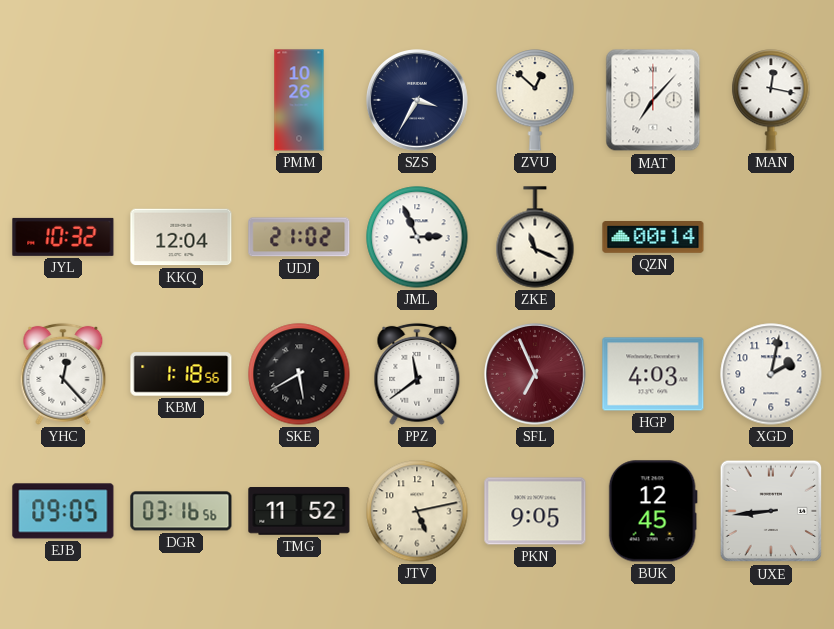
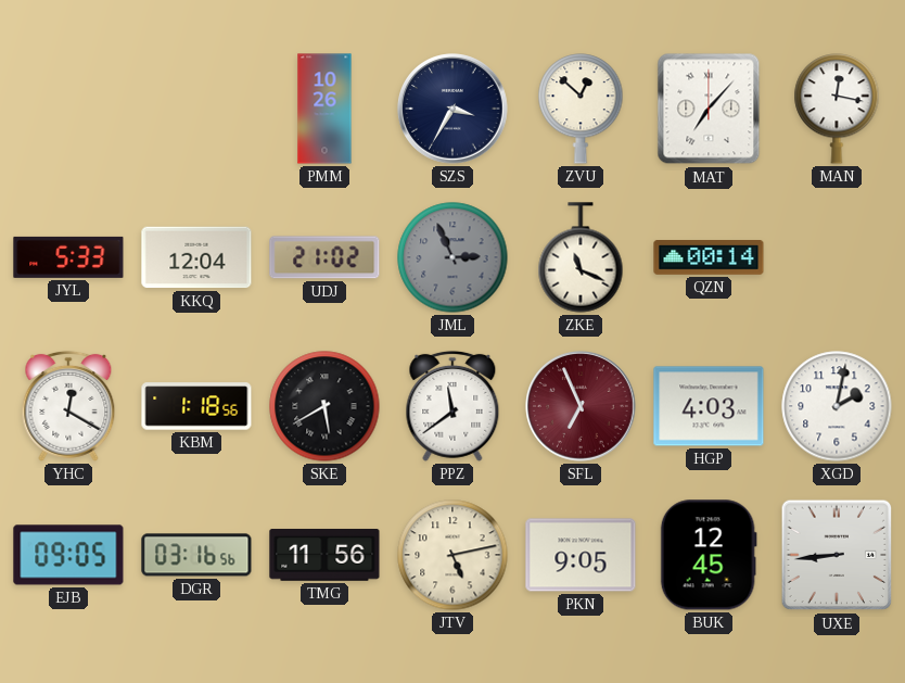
JYL: 10:32 -> 5:33
JML dial: white -> grey
YHC: 12:23 -> 12:20
TMG: 11:52 -> 11:56
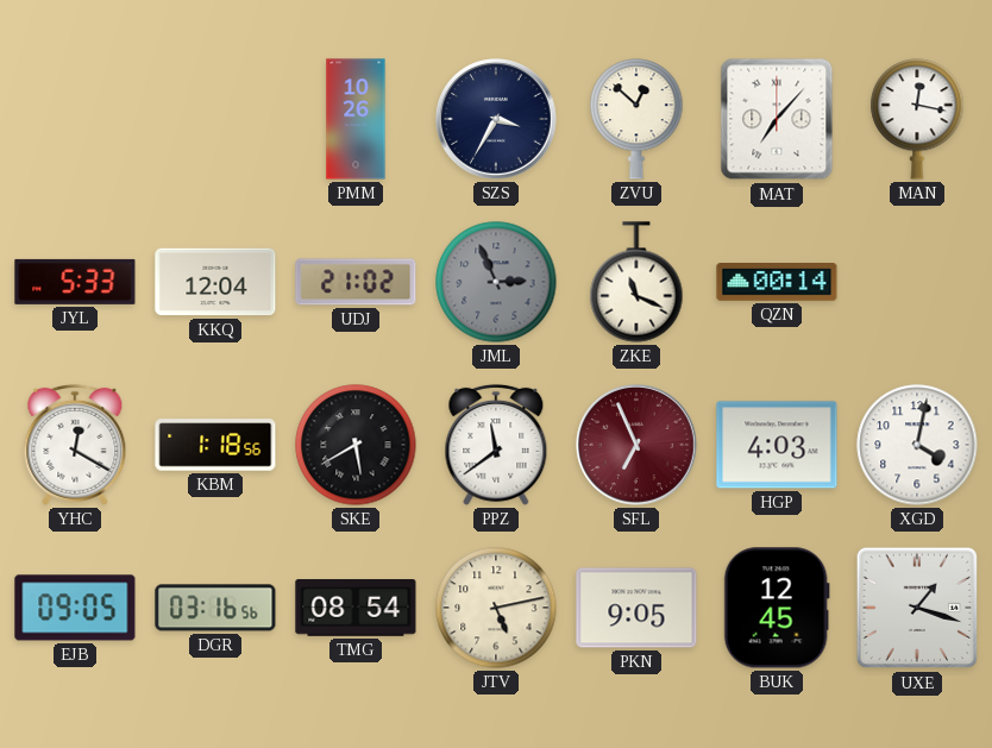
XGD: 2:02 -> 4:02
TMG: 11:56 -> 08:54
UXE: 8:44 -> 1:18
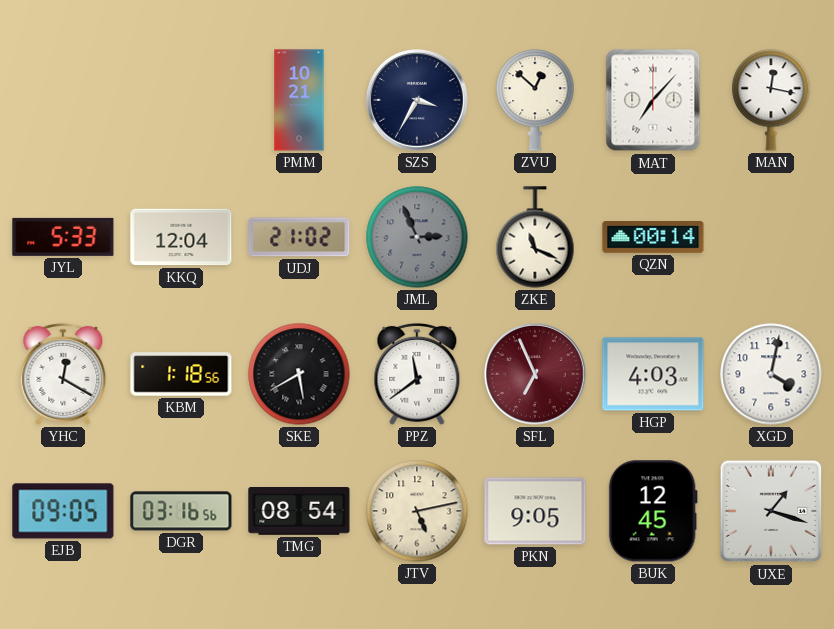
PMM: 10:26 -> 10:21
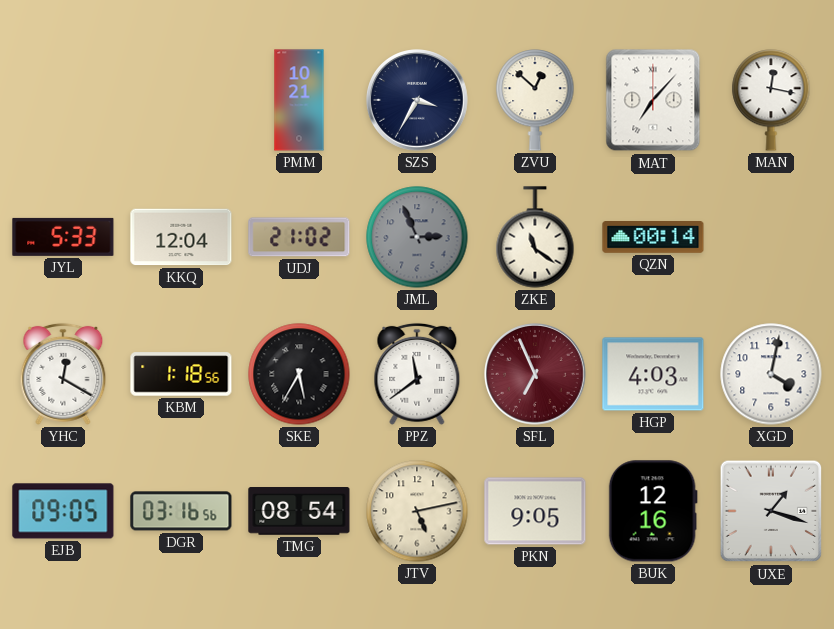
ZKE: 11:19 -> 11:21
SKE: 5:40 -> 5:35
BUK: 12:45 -> 12:16
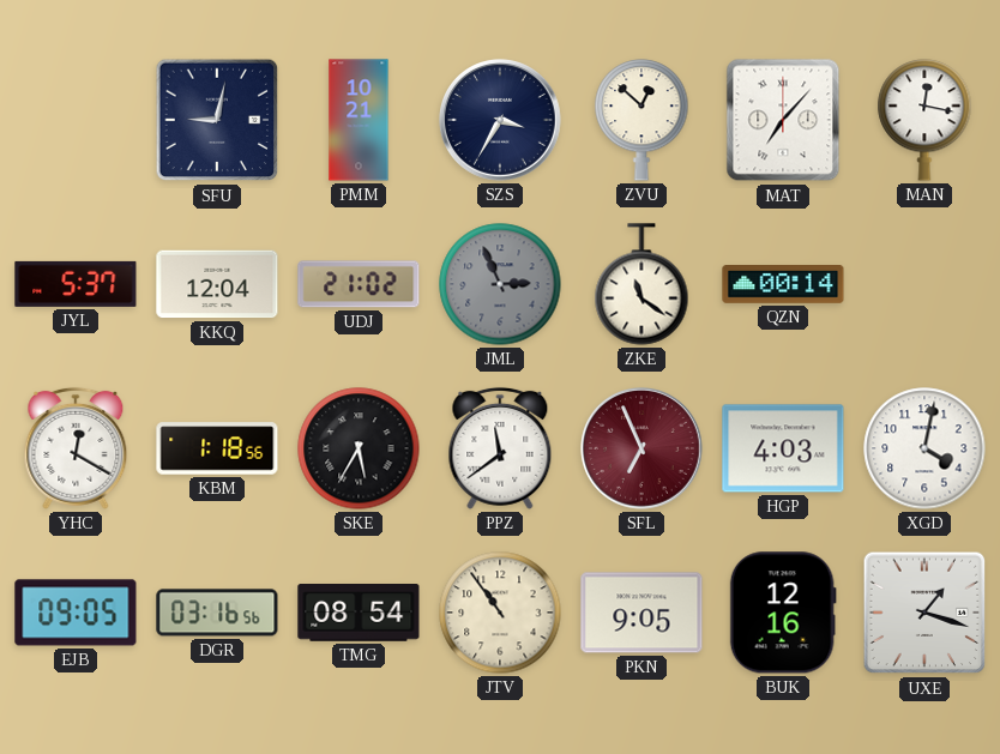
SFU: none -> 9:02
JYL: 5:33 -> 5:37
JTV: 5:13 -> 10:54
